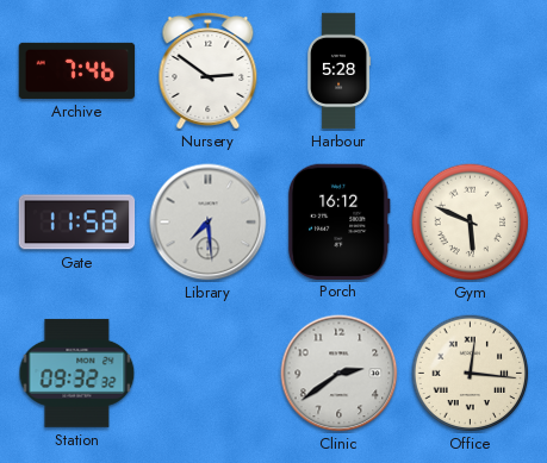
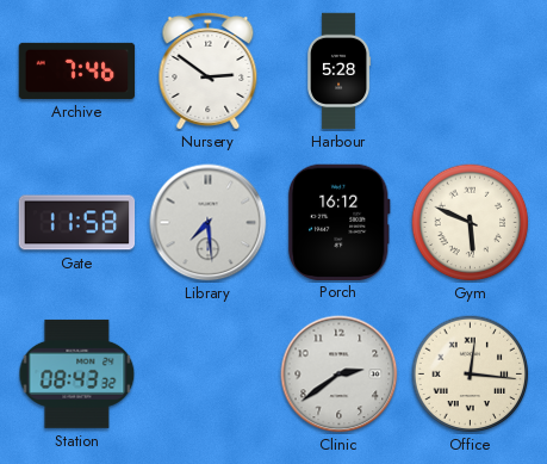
Station: 09:32 -> 08:43
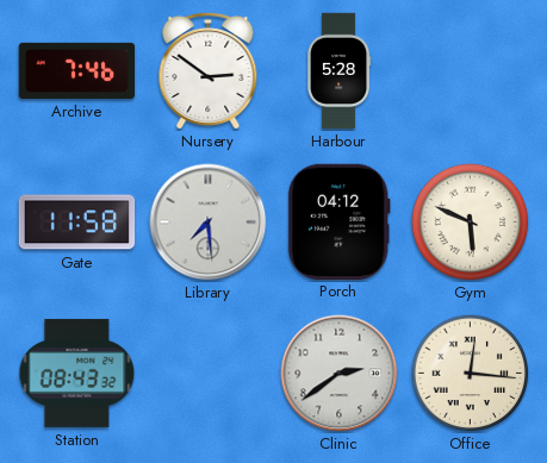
Porch: 16:12 -> 04:12
